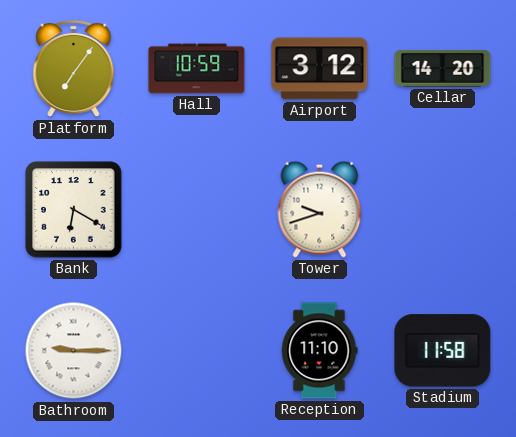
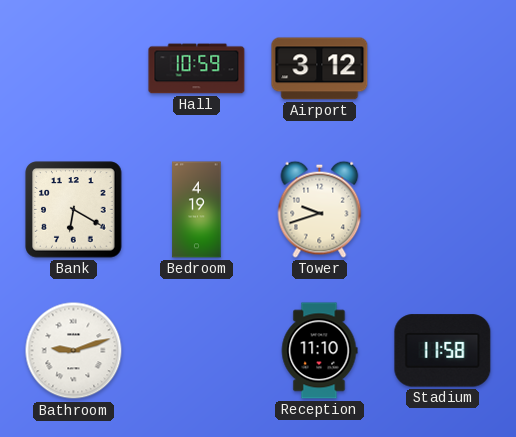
Platform: 7:06 -> none
Cellar: 14:20 -> none
Bedroom: none -> 4:19
Bathroom: 9:15 -> 9:12
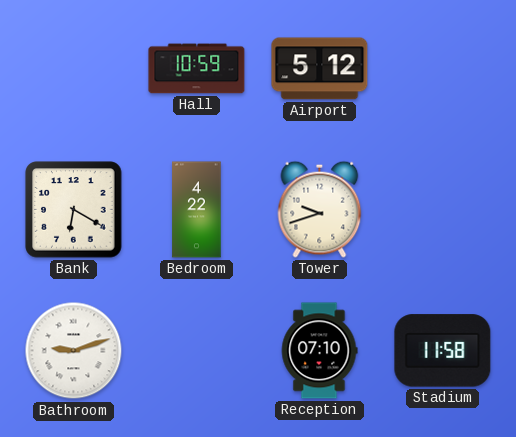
Airport: 3:12 -> 5:12
Bedroom: 4:19 -> 4:22
Reception: 11:10 -> 07:10
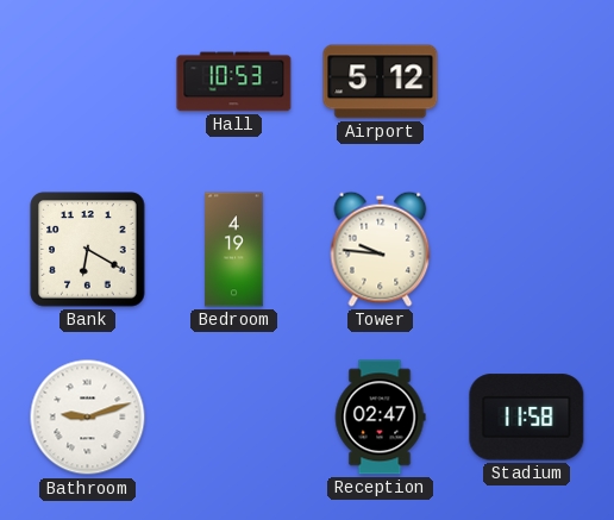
Hall: 10:59 -> 10:53
Bedroom: 4:22 -> 4:19
Tower: 9:42 -> 9:46
Reception: 07:10 -> 02:47
